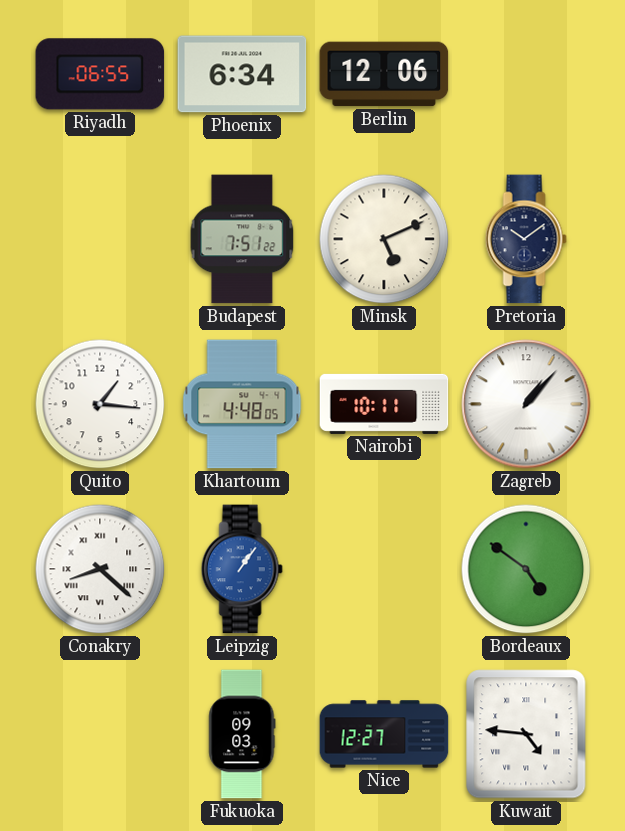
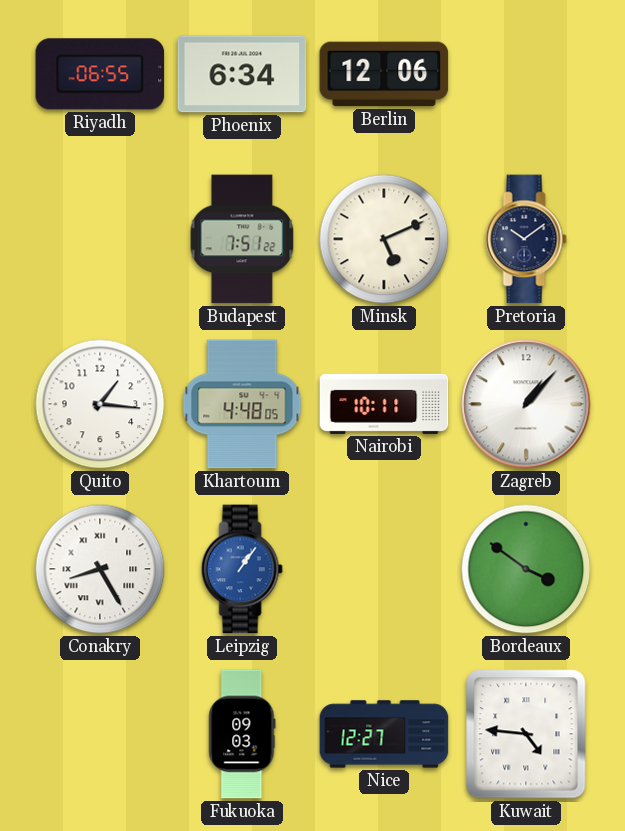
Conakry: 8:22 -> 8:25
Bordeaux: 4:51 -> 3:51
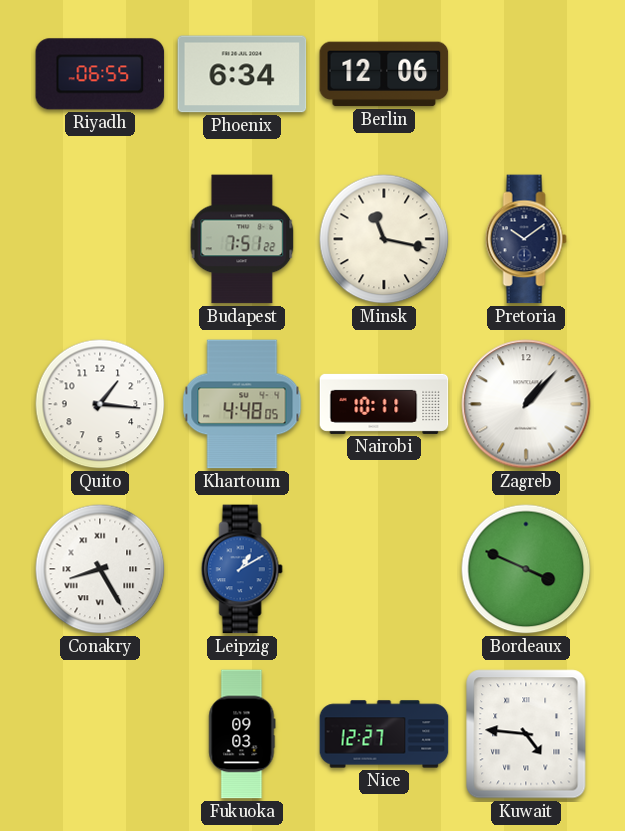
Minsk: 5:11 -> 11:17
Leipzig: 1:06 -> 1:10
Bordeaux: 3:51 -> 3:49
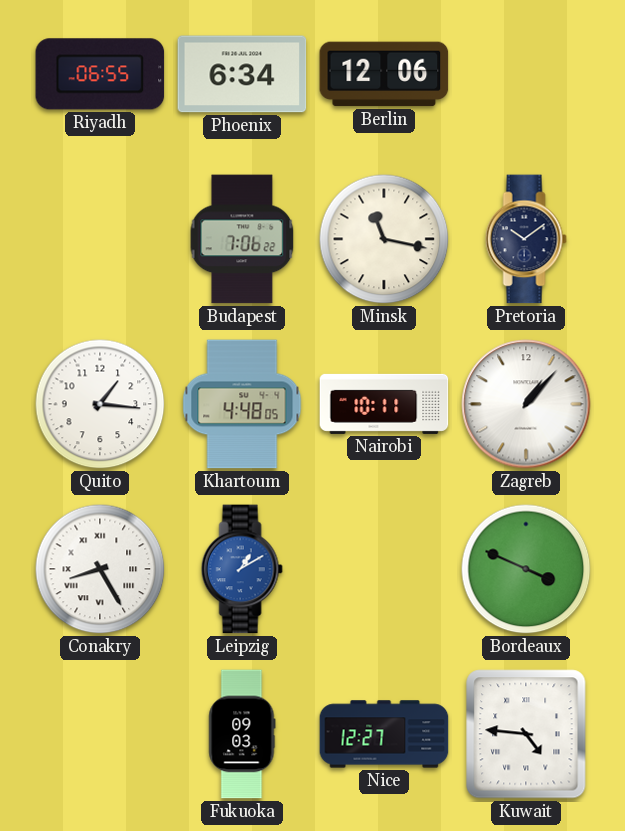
Budapest: 7:51 -> 7:06
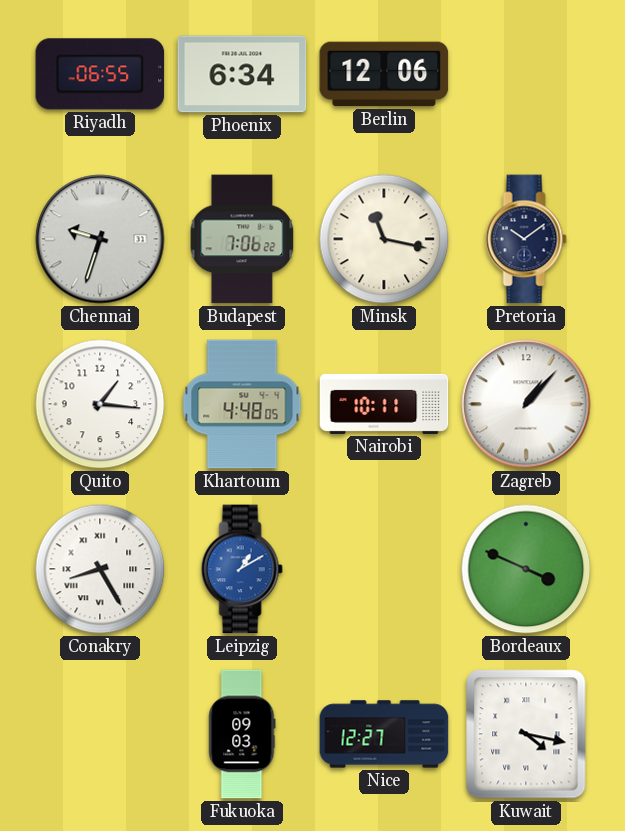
Chennai: none -> 9:33
Kuwait: 4:46 -> 4:17
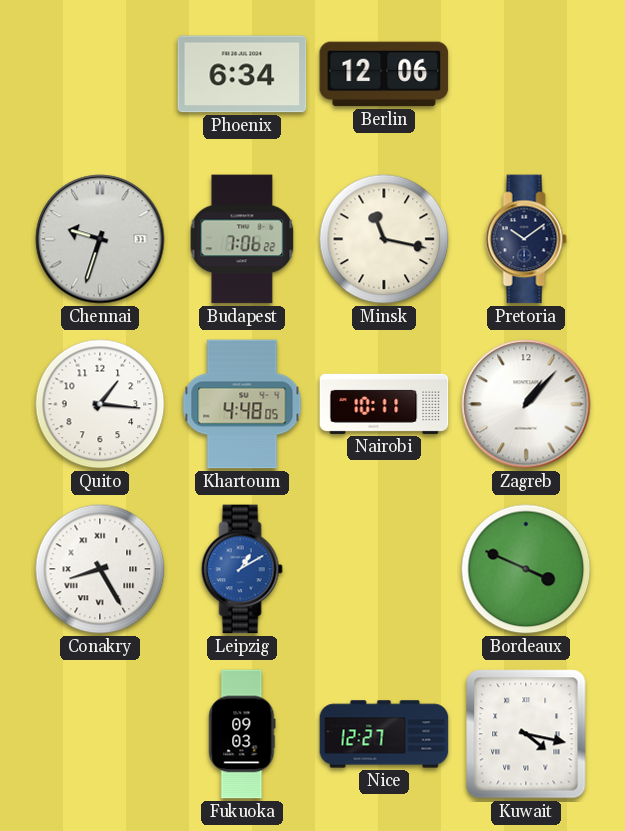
Riyadh: 06:55 -> none
